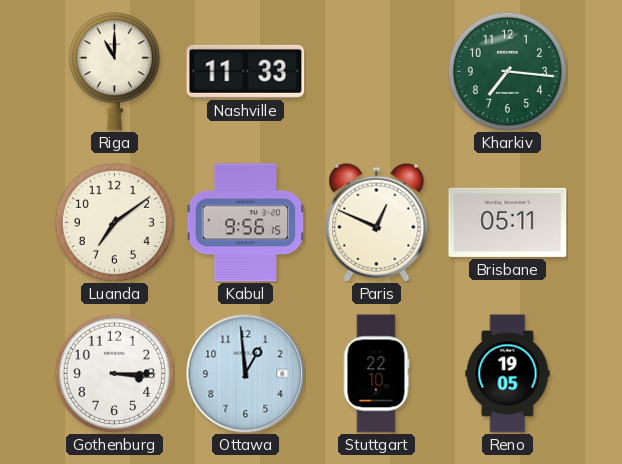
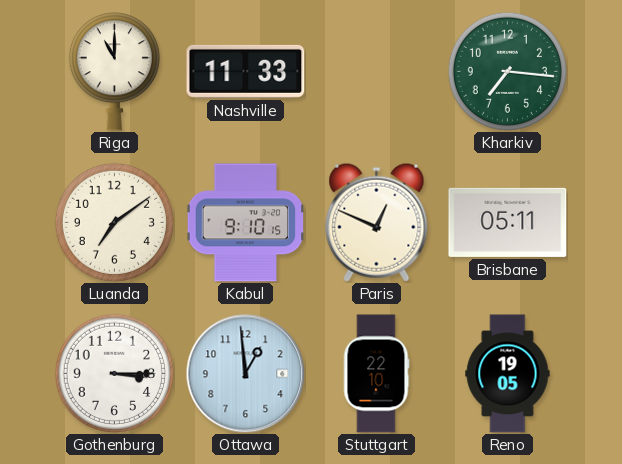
Kabul: 9:56 -> 9:10
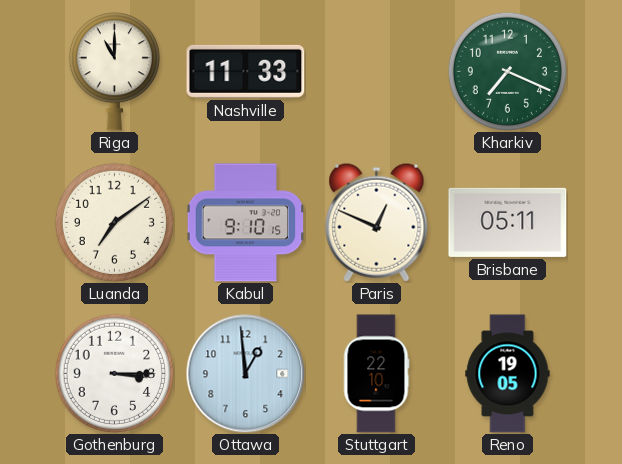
Kharkiv: 7:16 -> 7:19
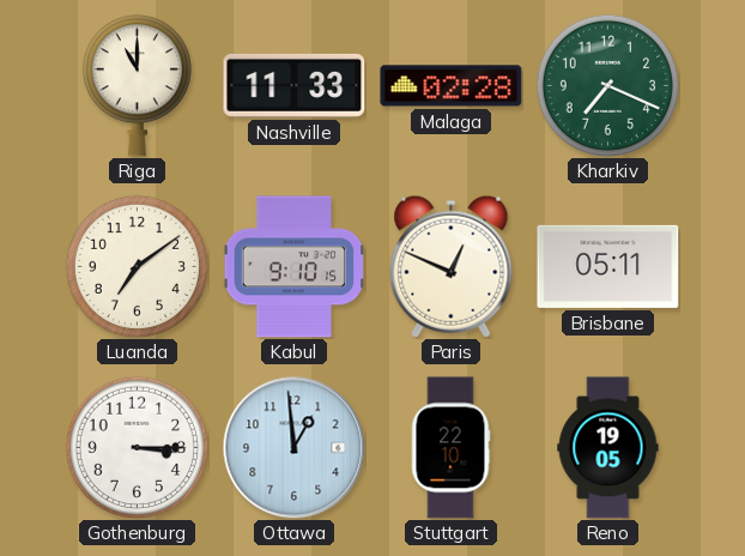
Malaga: none -> 02:28
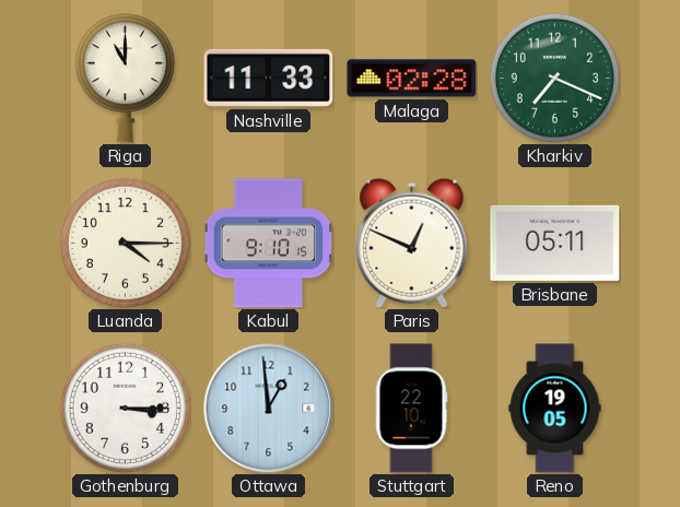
Luanda: 7:09 -> 4:15
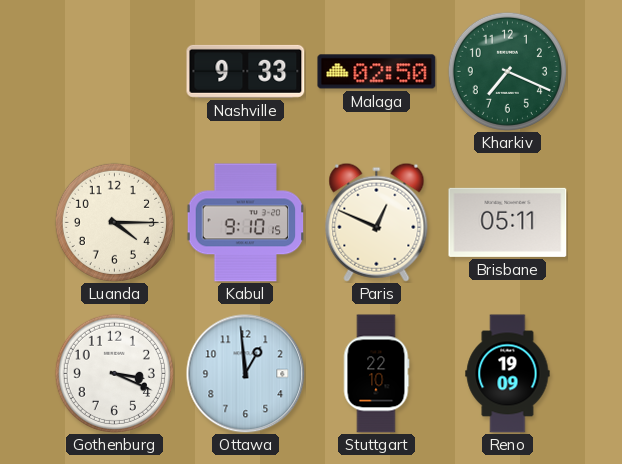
Riga: 11:00 -> none
Nashville: 11:33 -> 9:33
Malaga: 02:28 -> 02:50
Gothenburg: 3:15 -> 3:19
Reno: 19:05 -> 19:09
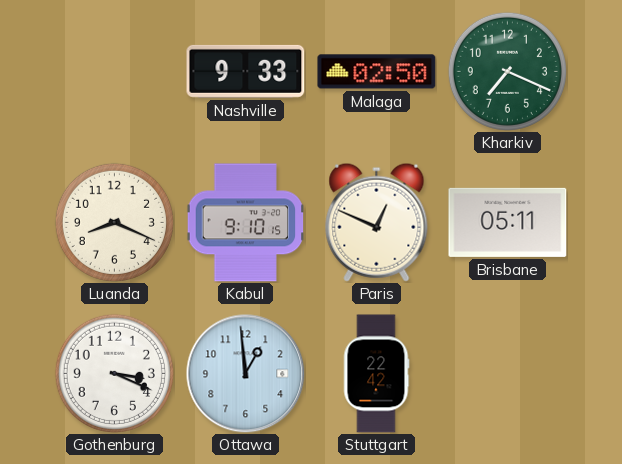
Luanda: 4:15 -> 8:19
Stuttgart: 22:10 -> 22:42
Reno: 19:09 -> none
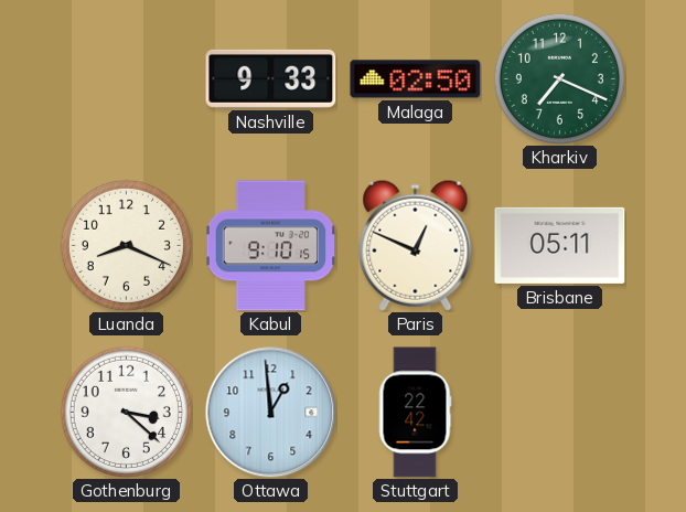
Gothenburg: 3:19 -> 3:22
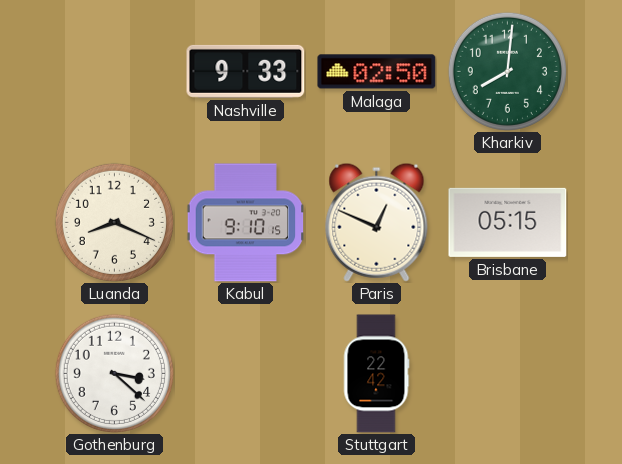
Kharkiv: 7:19 -> 8:01
Brisbane: 05:11 -> 05:15
Ottawa: 12:59 -> none
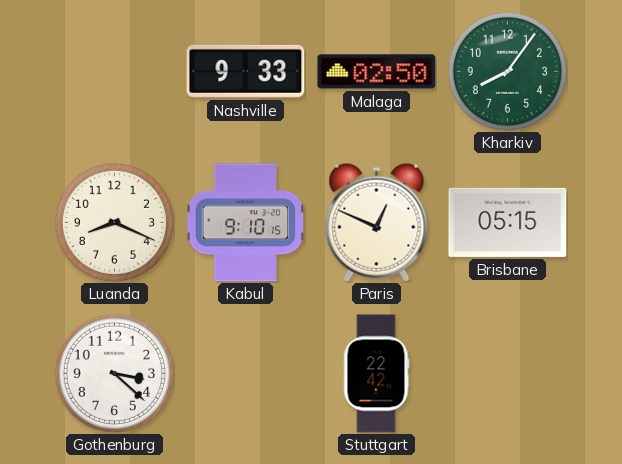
Kharkiv: 8:01 -> 8:06
